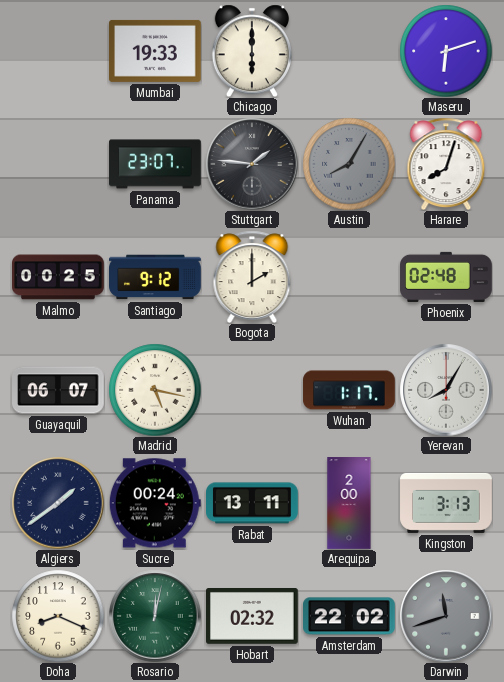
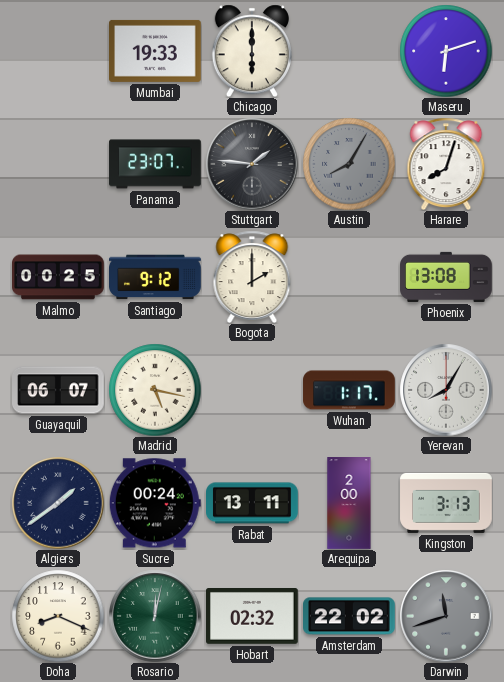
Phoenix: 02:48 -> 13:08
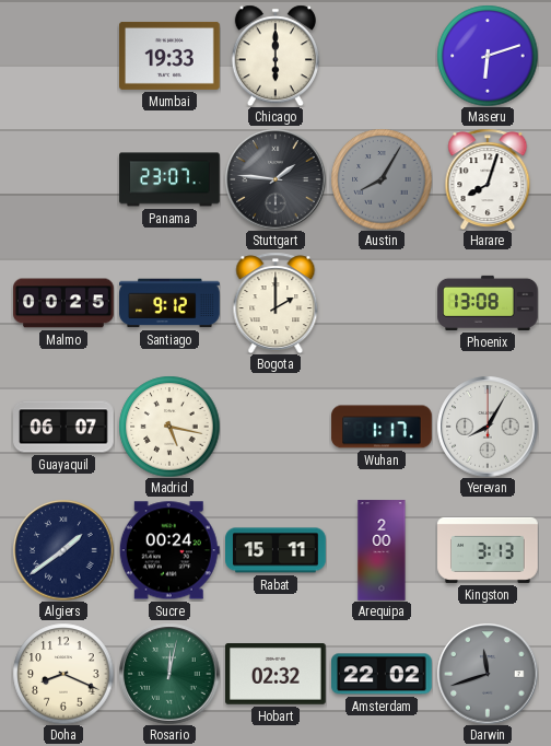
Rabat: 13:11 -> 15:11
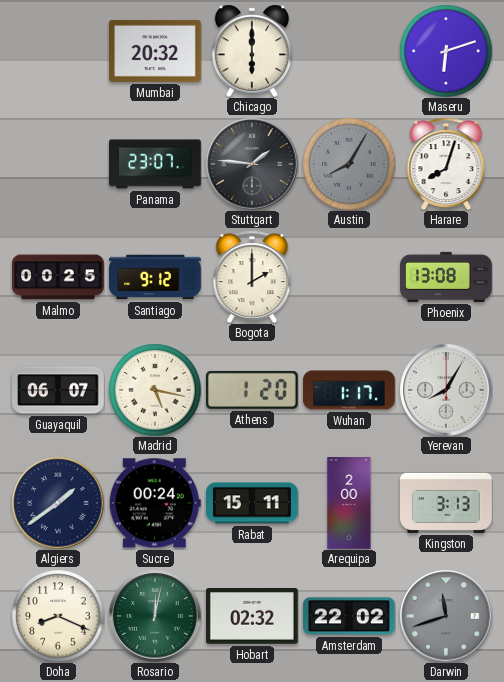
Mumbai: 19:33 -> 20:32
Athens: none -> 1:20
